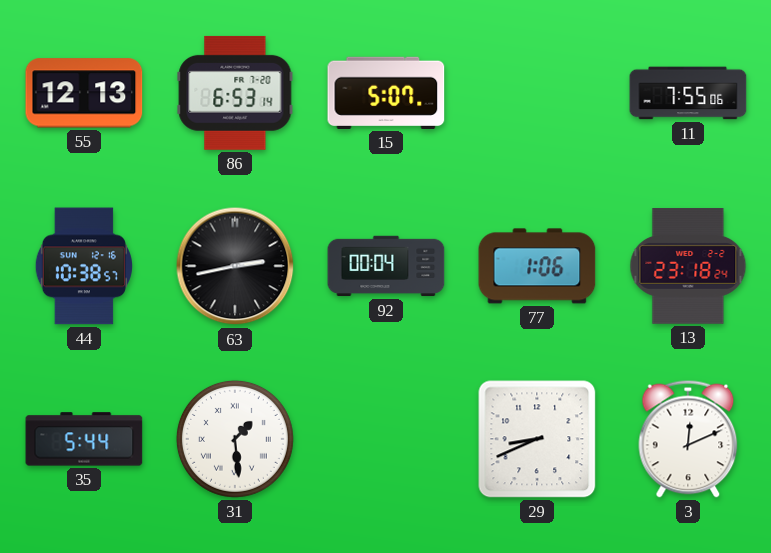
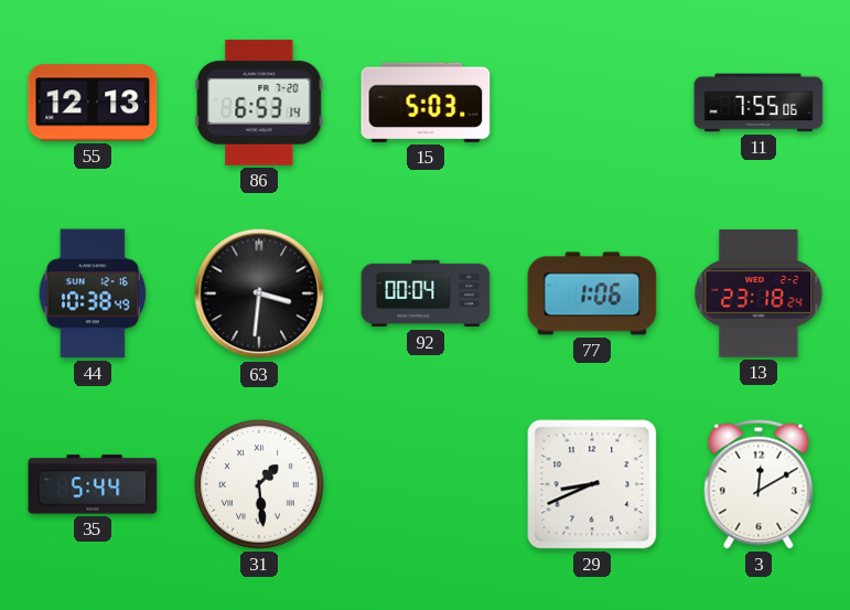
15: 5:07 -> 5:03
44: 10:38:57 -> 10:38:49
63: 2:43 -> 3:31
3: 12:11 -> 12:10
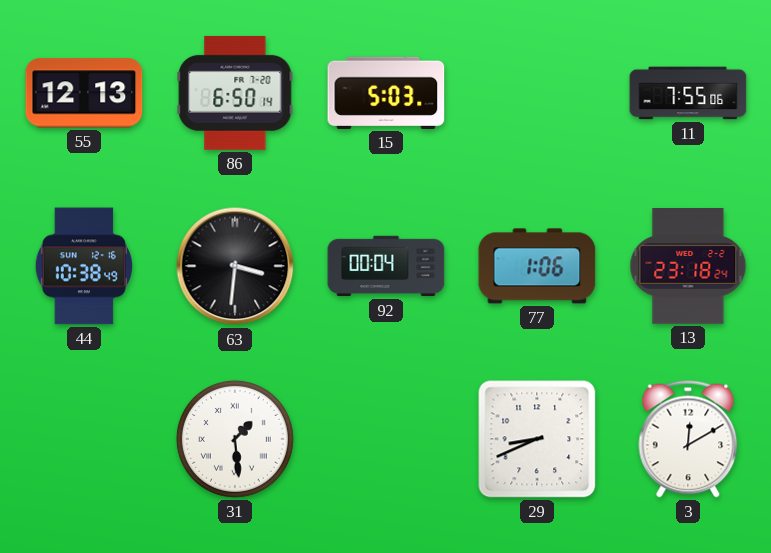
86: 6:53 -> 6:50
35: 5:44 -> none
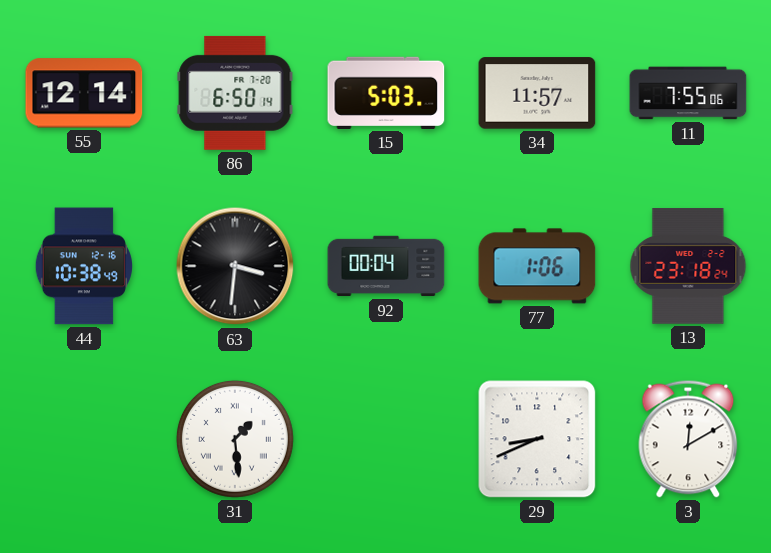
55: 12:13 -> 12:14
34: none -> 11:57
